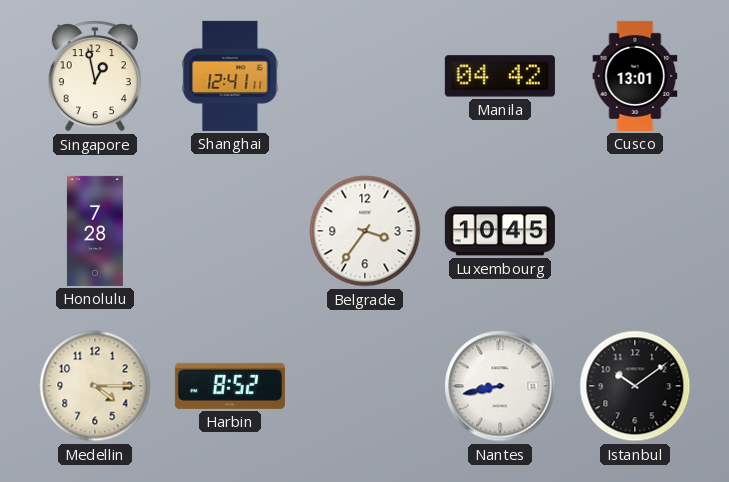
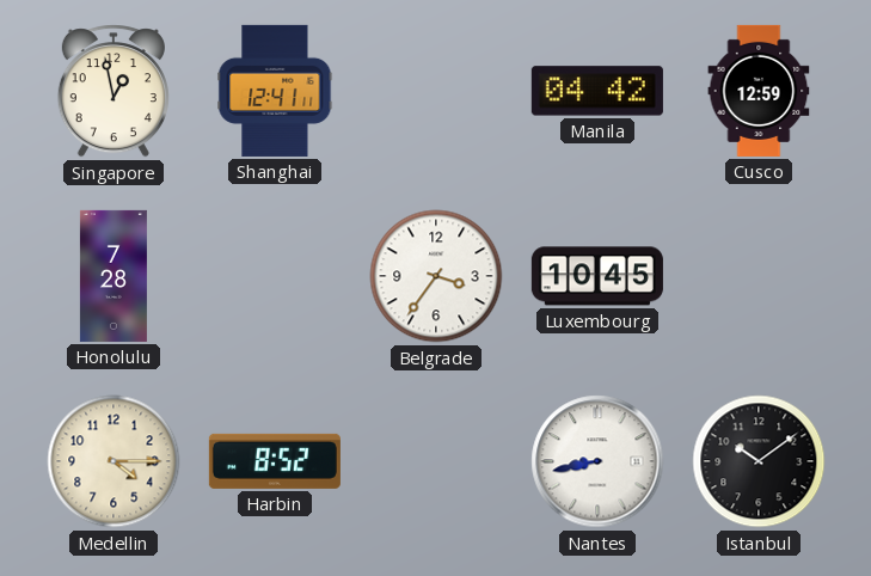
Cusco: 13:01 -> 12:59
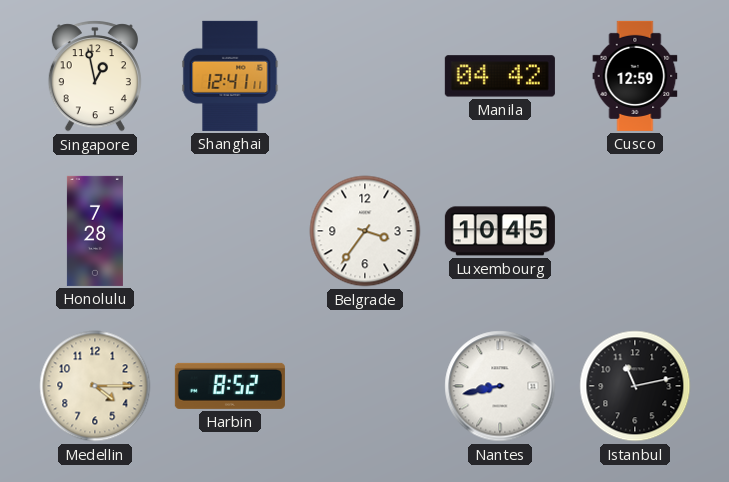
Istanbul: 10:09 -> 11:13
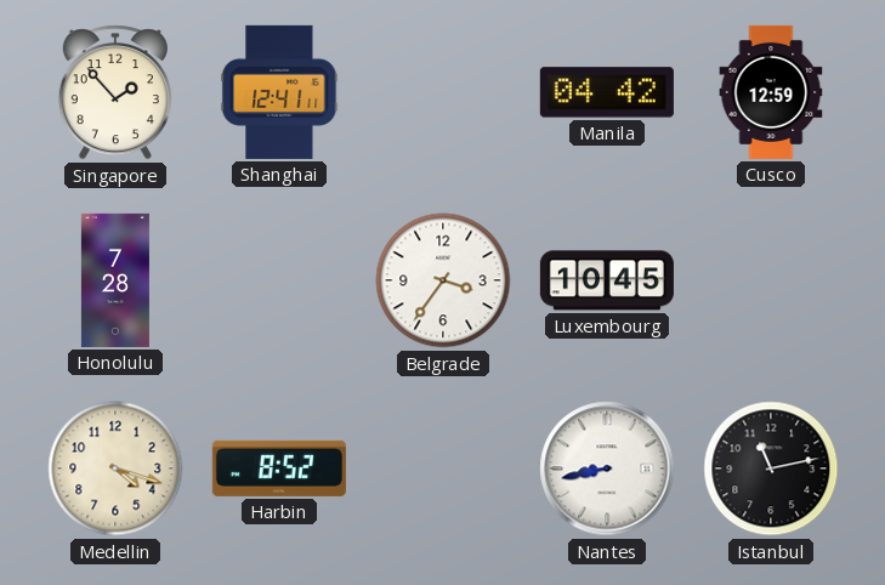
Singapore: 12:58 -> 1:53
Medellin: 4:15 -> 4:18
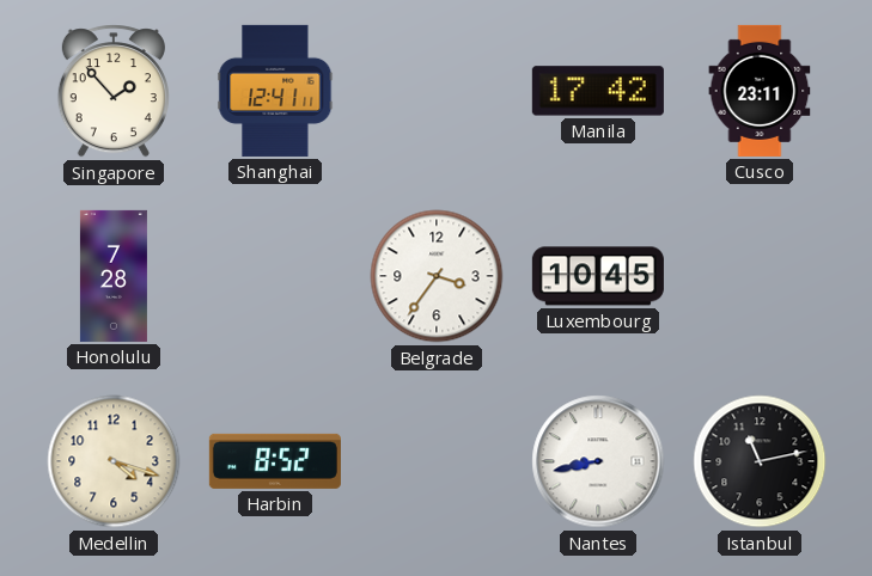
Manila: 04:42 -> 17:42
Cusco: 12:59 -> 23:11
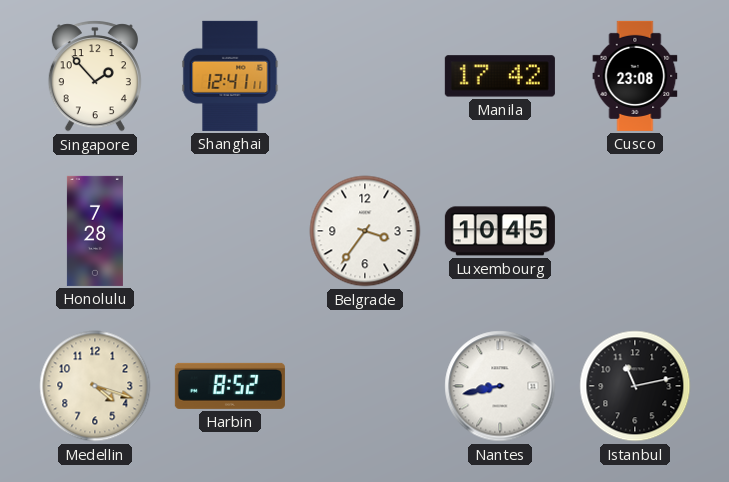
Cusco: 23:11 -> 23:08
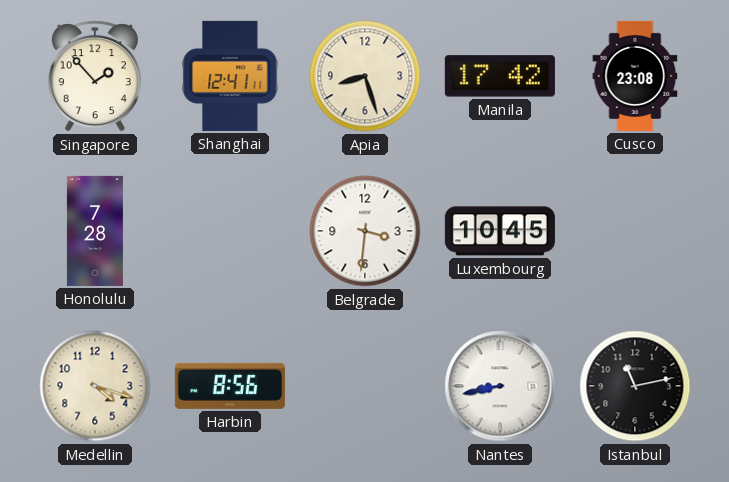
Apia: none -> 8:27
Belgrade: 3:36 -> 3:31
Harbin: 8:52 -> 8:56
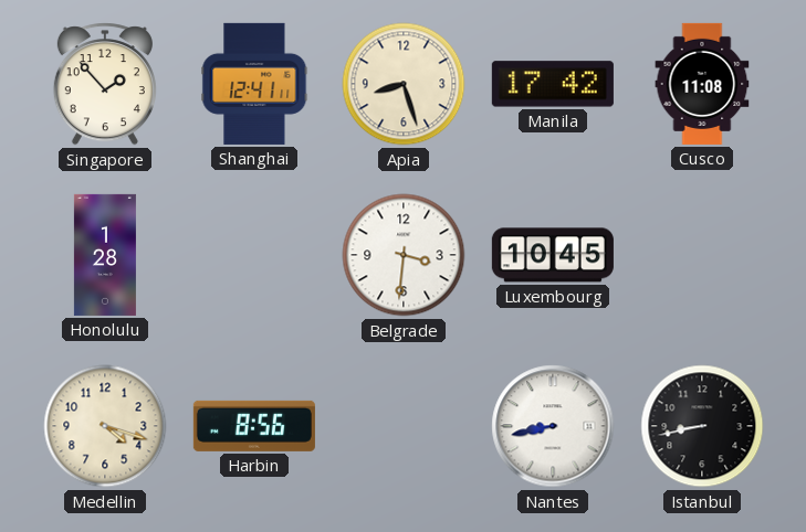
Cusco: 23:08 -> 11:08
Honolulu: 7:28 -> 1:28
Istanbul: 11:13 -> 8:43
